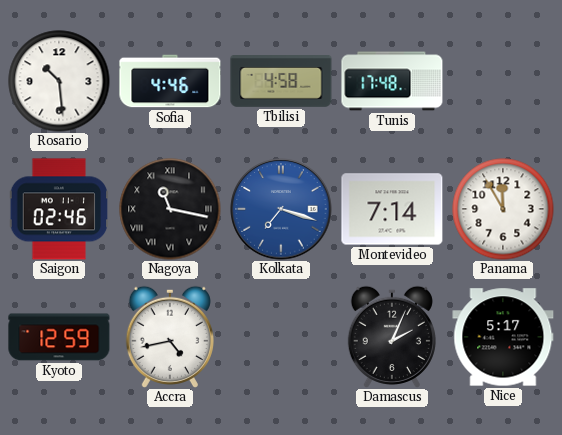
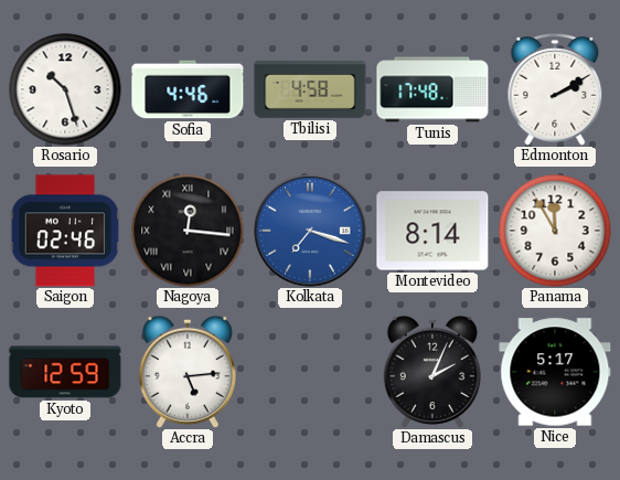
Rosario: 10:29 -> 10:27
Edmonton: none -> 2:10
Nagoya: 11:17 -> 12:16
Montevideo: 7:14 -> 8:14
Accra: 4:43 -> 5:14
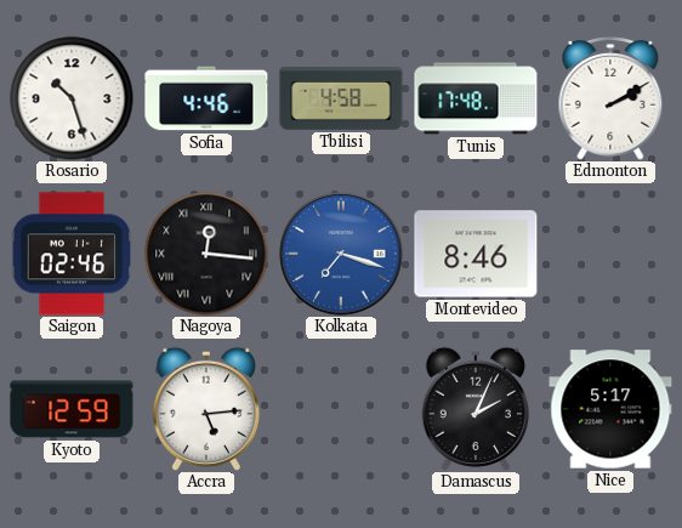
Montevideo: 8:14 -> 8:46
Panama: 11:55 -> none
